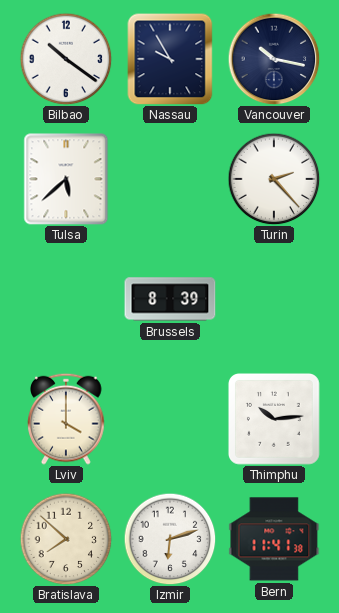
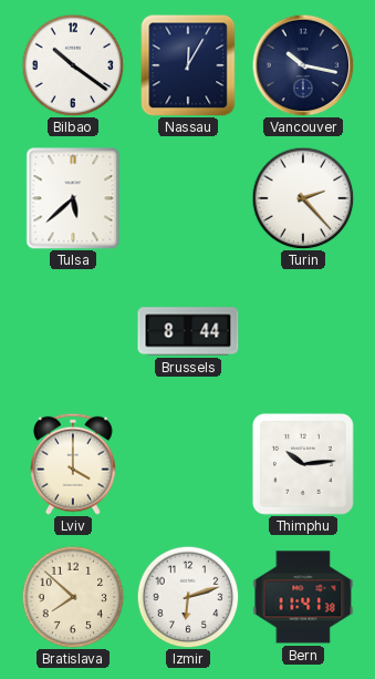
Nassau: 9:55 -> 12:05
Brussels: 8:39 -> 8:44
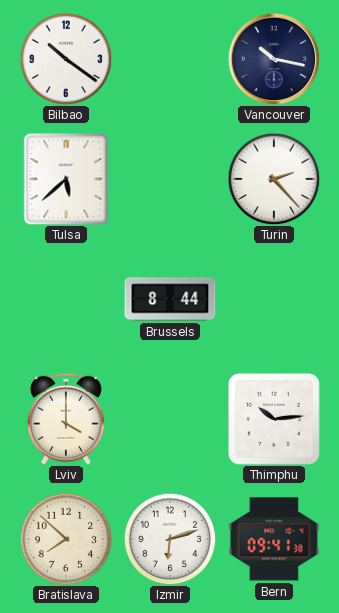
Nassau: 12:05 -> none
Bern: 11:41 -> 09:41
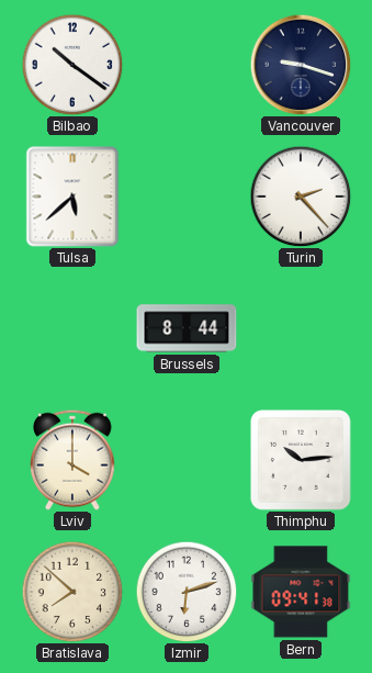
Vancouver: 10:17 -> 9:18
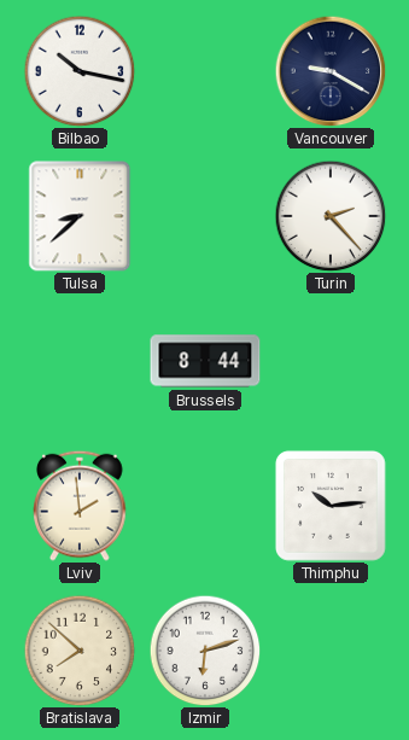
Bilbao: 10:21 -> 10:17
Vancouver: 9:18 -> 9:20
Tulsa: 5:38 -> 8:38
Lviv: 4:00 -> 1:59
Bern: 09:41 -> none
